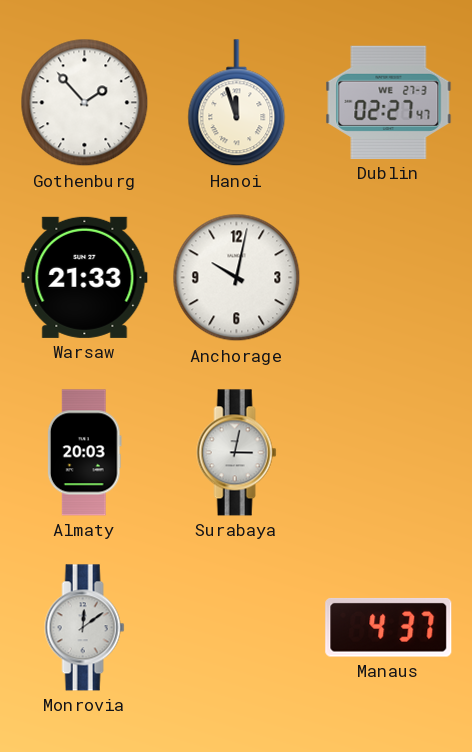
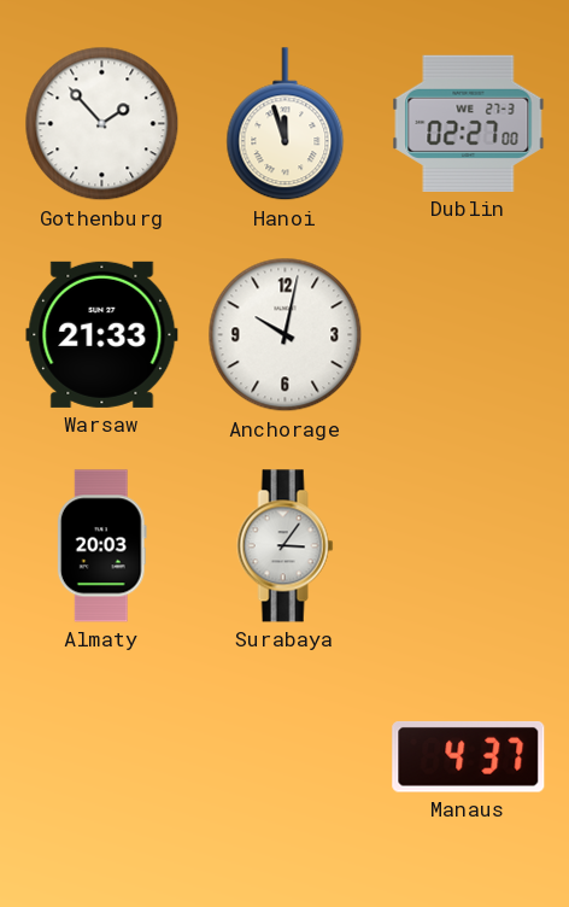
Dublin: 02:27:47 -> 02:27:00
Surabaya: 3:02 -> 3:06
Monrovia: 12:09 -> none
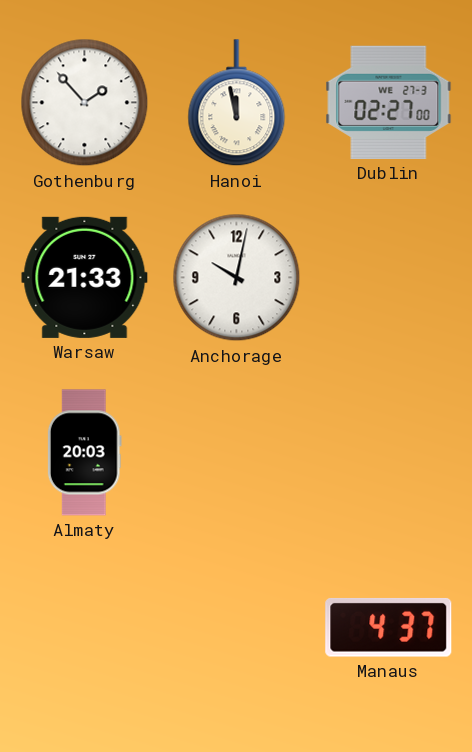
Hanoi: 11:57 -> 11:58
Surabaya: 3:06 -> none
